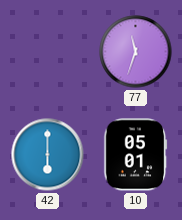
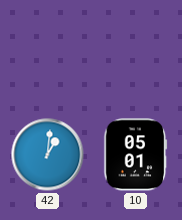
77: 11:33 -> none
42: 6:00 -> 1:01
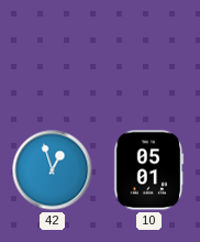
42: 1:01 -> 12:57
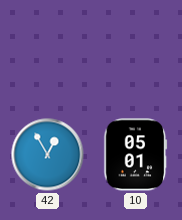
42: 12:57 -> 12:55
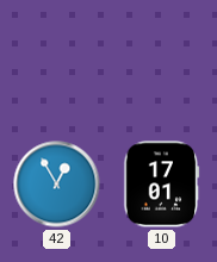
10: 05:01 -> 17:01
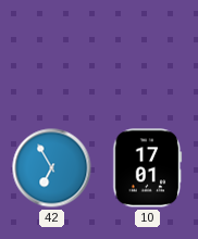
42: 12:55 -> 6:55
